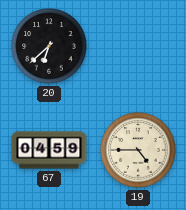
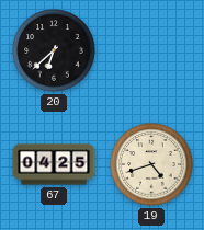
67: 04:59 -> 04:25
19: 4:45 -> 4:42
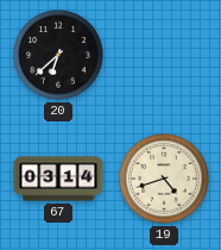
67: 04:25 -> 03:14
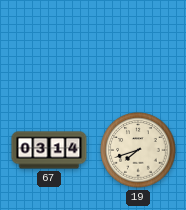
20: 6:38 -> none
19: 4:42 -> 7:42
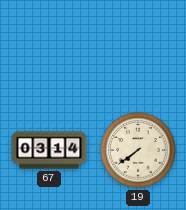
19: 7:42 -> 7:39
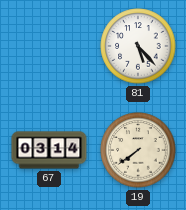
81: none -> 5:23
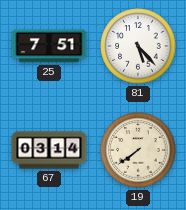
25: none -> 7:51
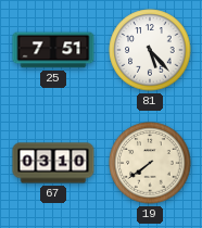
67: 03:14 -> 03:10
